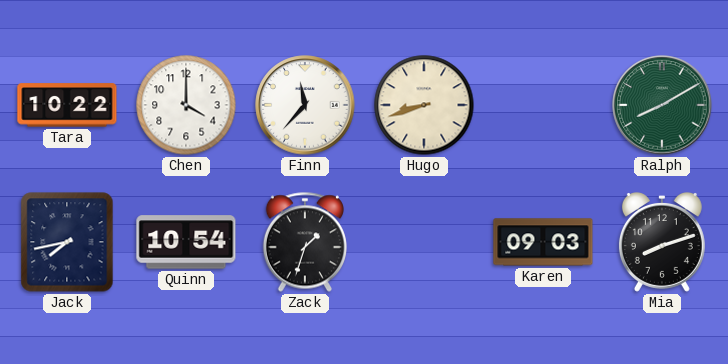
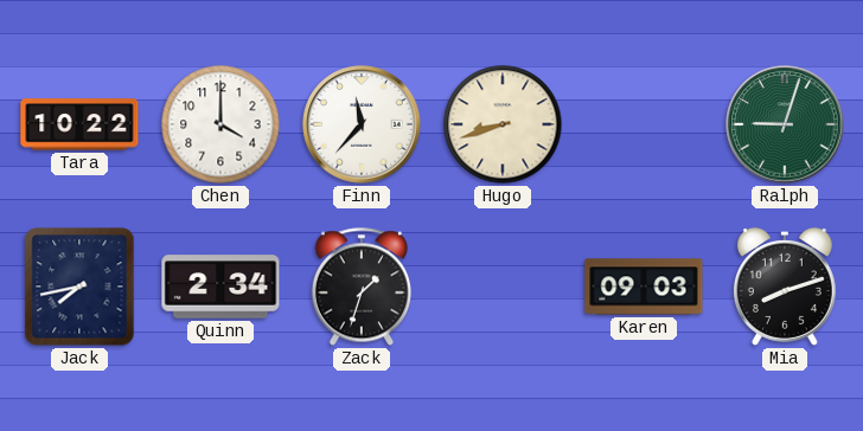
Ralph: 8:10 -> 9:03
Quinn: 10:54 -> 2:34
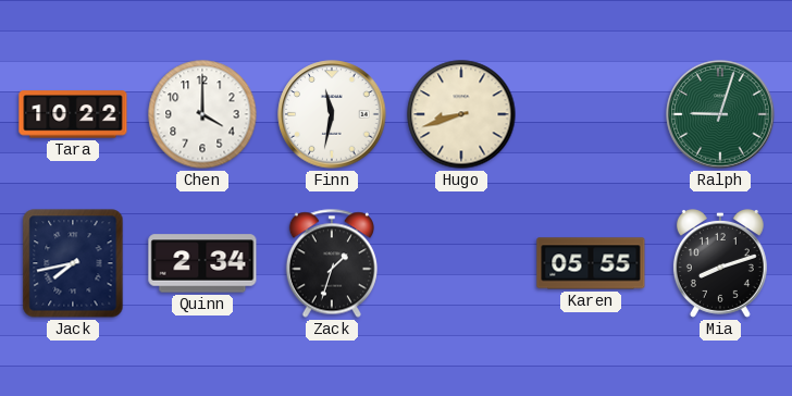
Finn: 11:37 -> 11:32
Karen: 09:03 -> 05:55
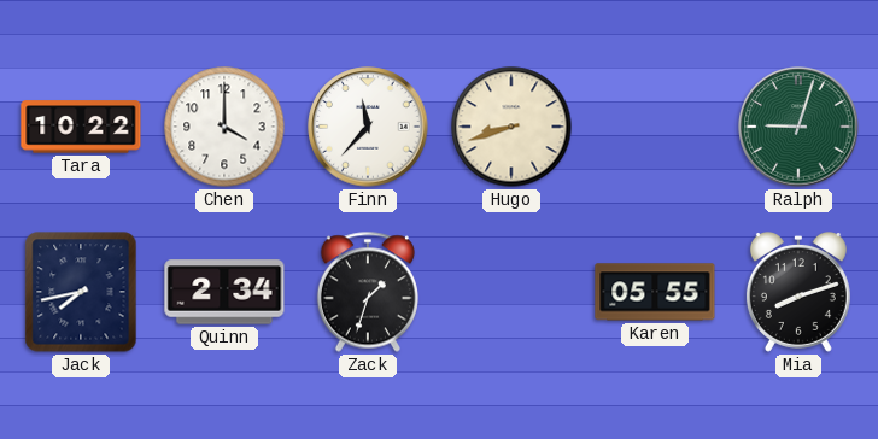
Finn: 11:32 -> 11:37
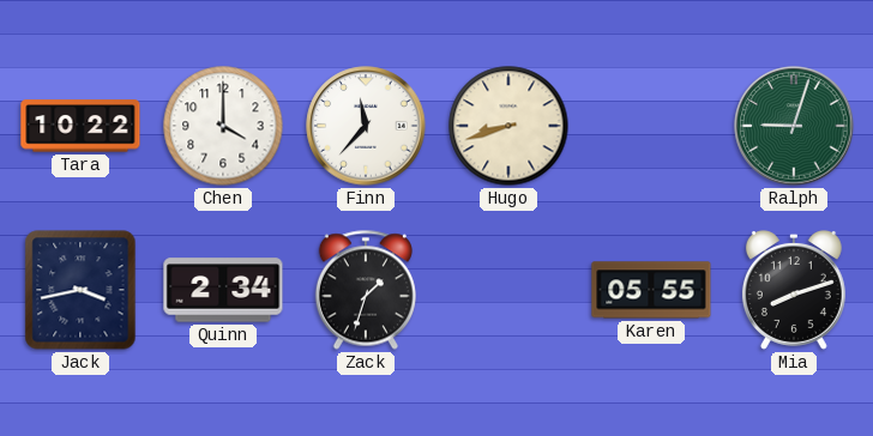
Jack: 7:43 -> 3:43
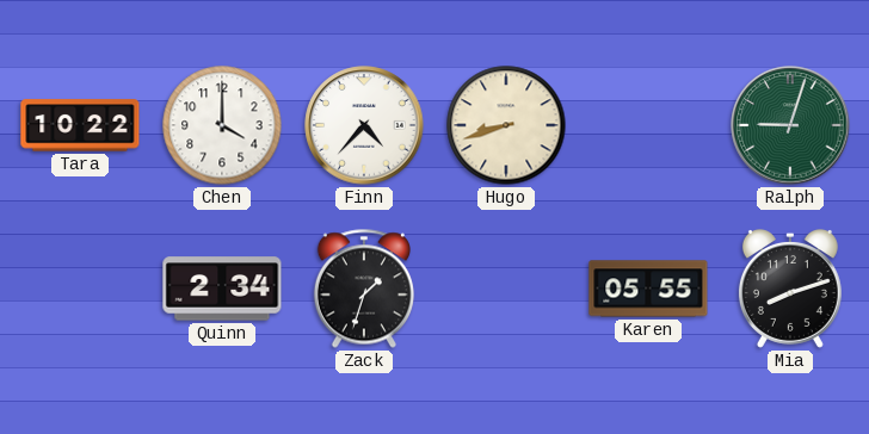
Finn: 11:37 -> 4:37
Jack: 3:43 -> none
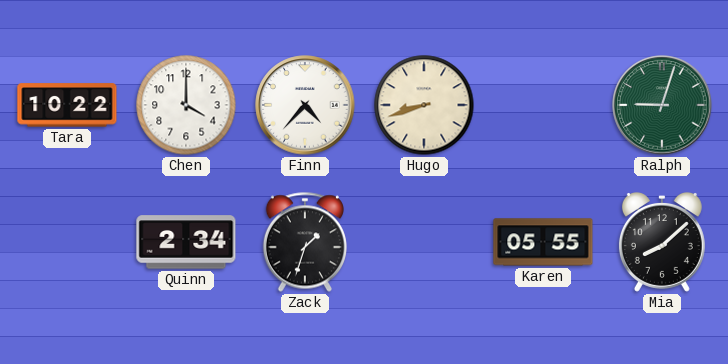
Mia: 8:12 -> 8:08
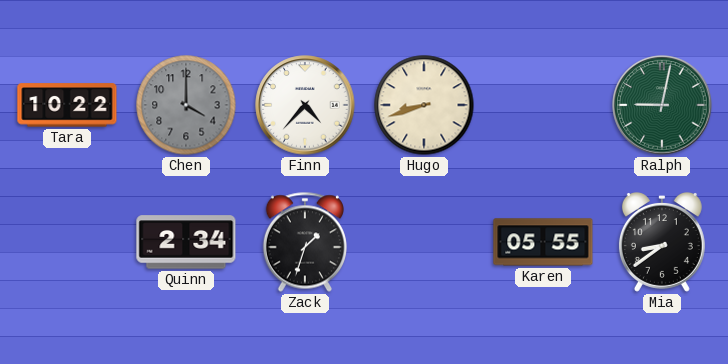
Chen dial: white -> grey
Ralph: 9:03 -> 9:02
Mia: 8:08 -> 8:39
